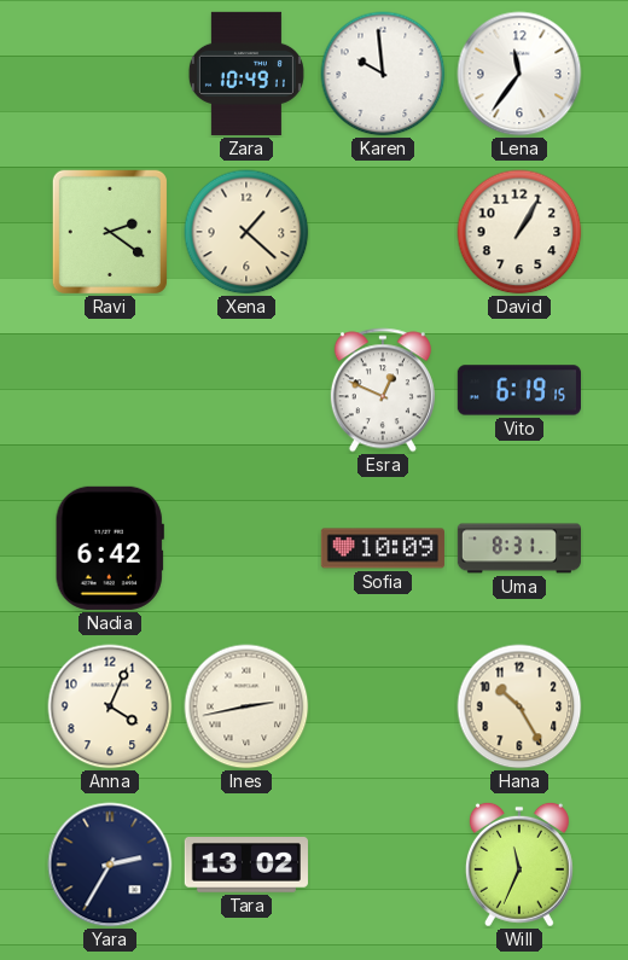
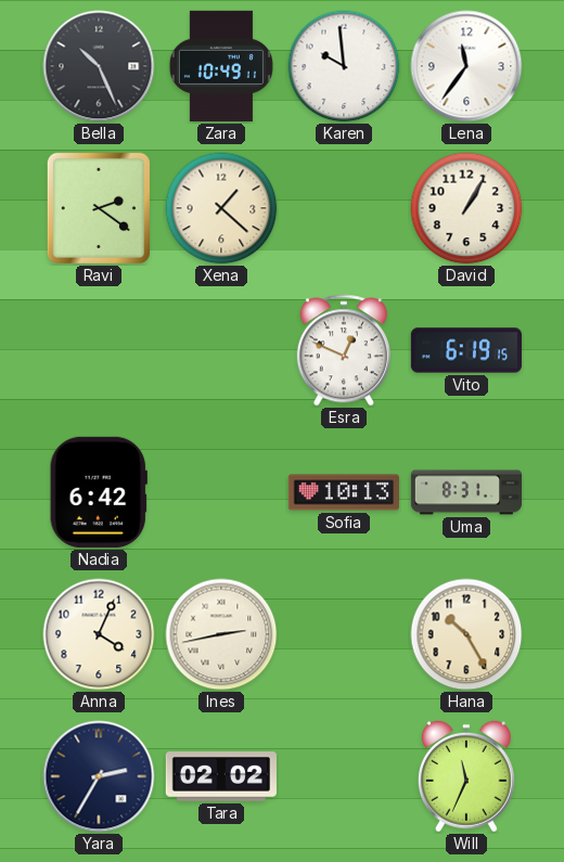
Bella: none -> 10:26
Sofia: 10:09 -> 10:13
Tara: 13:02 -> 02:02
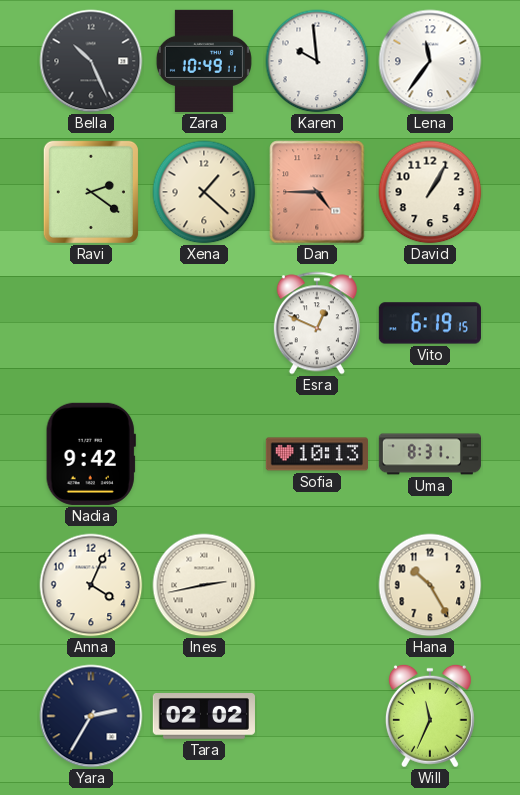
Dan: none -> 4:45
Nadia: 6:42 -> 9:42
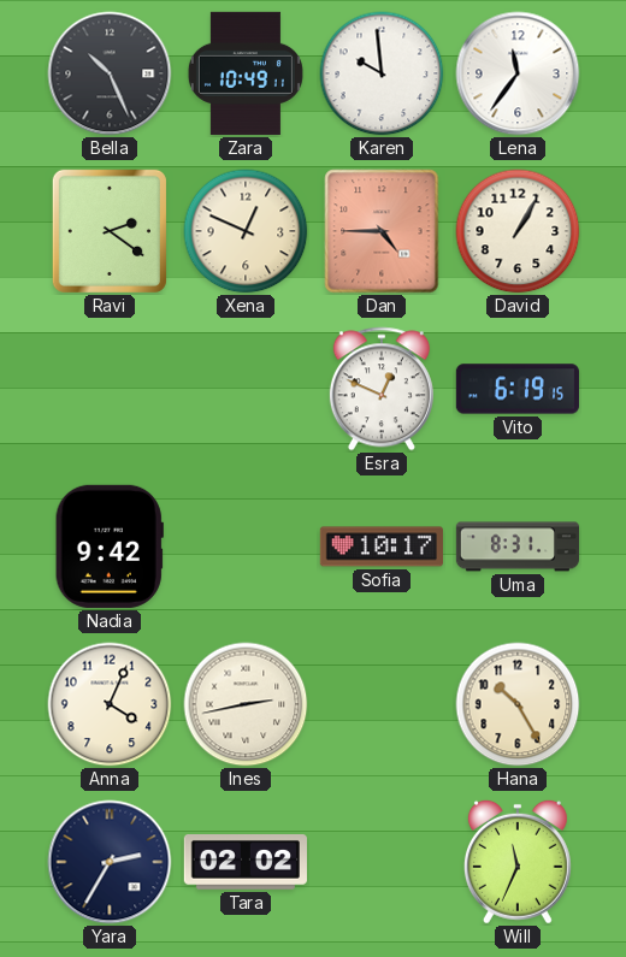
Xena: 1:22 -> 12:49
Sofia: 10:13 -> 10:17
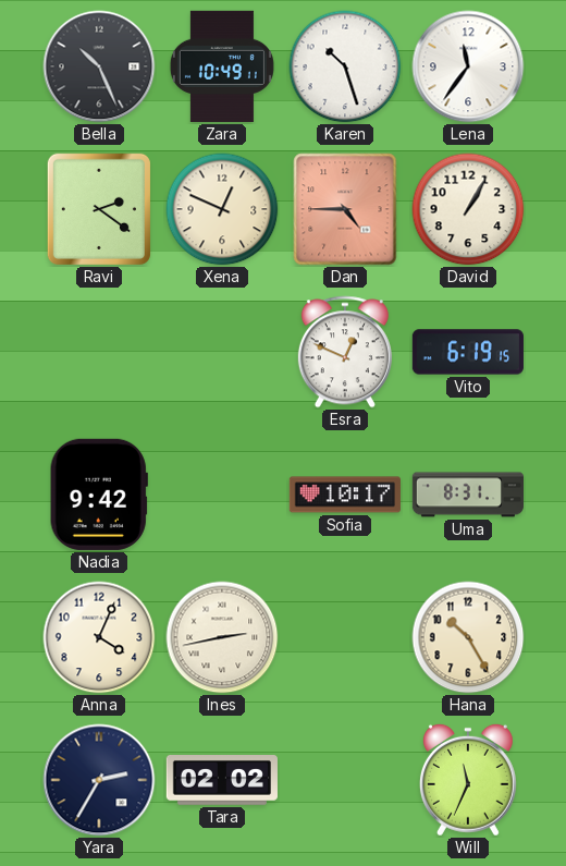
Karen: 9:59 -> 10:27
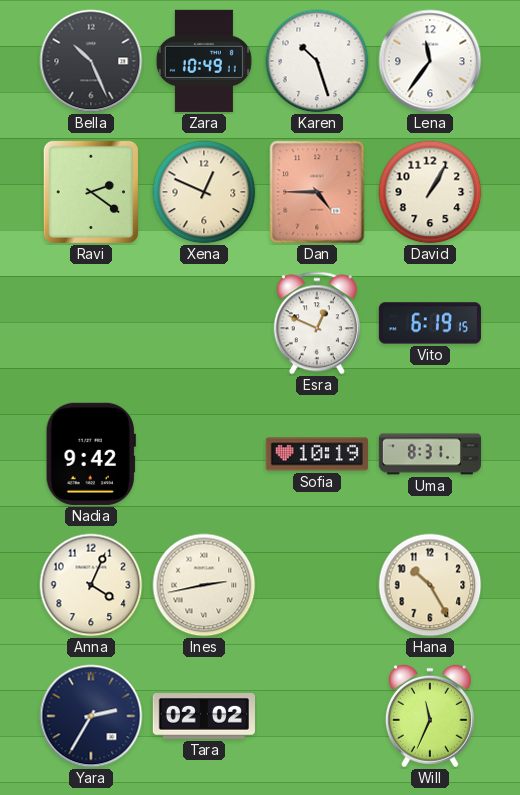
Sofia: 10:17 -> 10:19
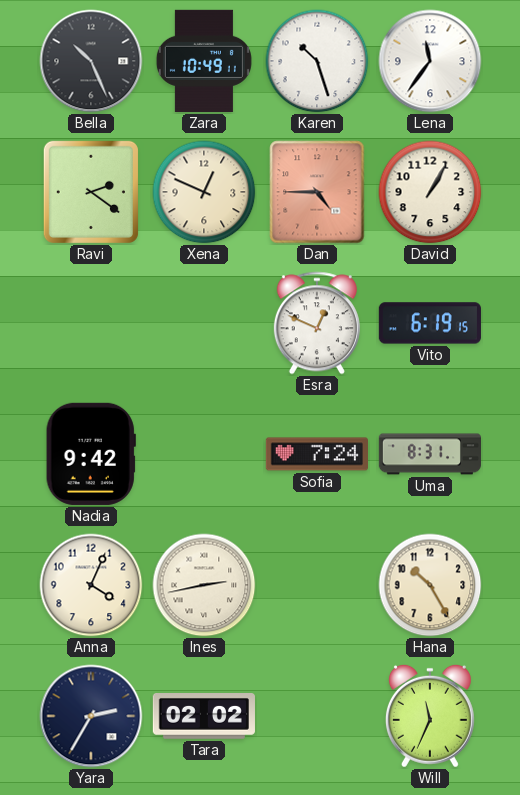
Sofia: 10:19 -> 7:24
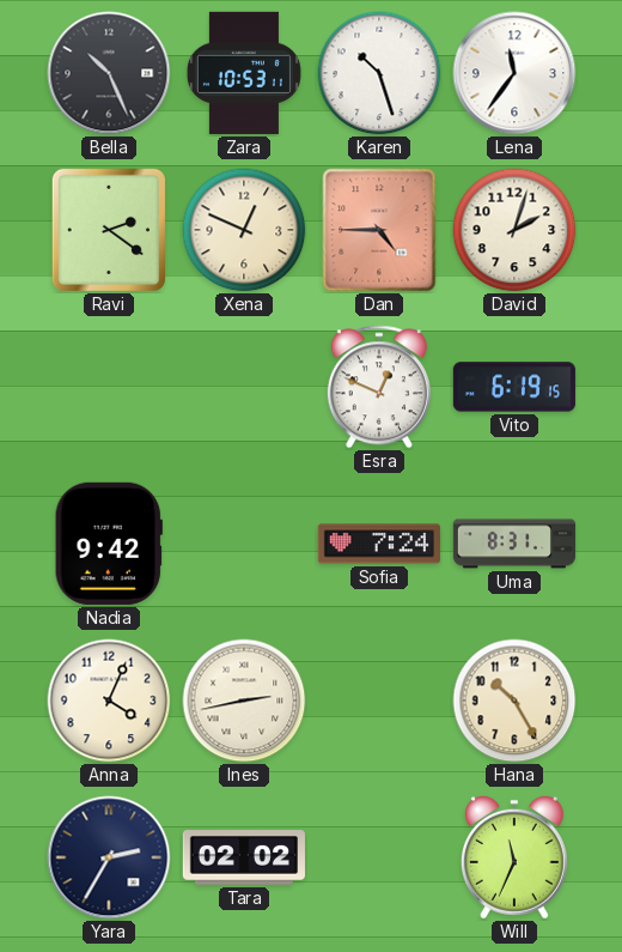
Zara: 10:49 -> 10:53
David: 1:05 -> 2:03
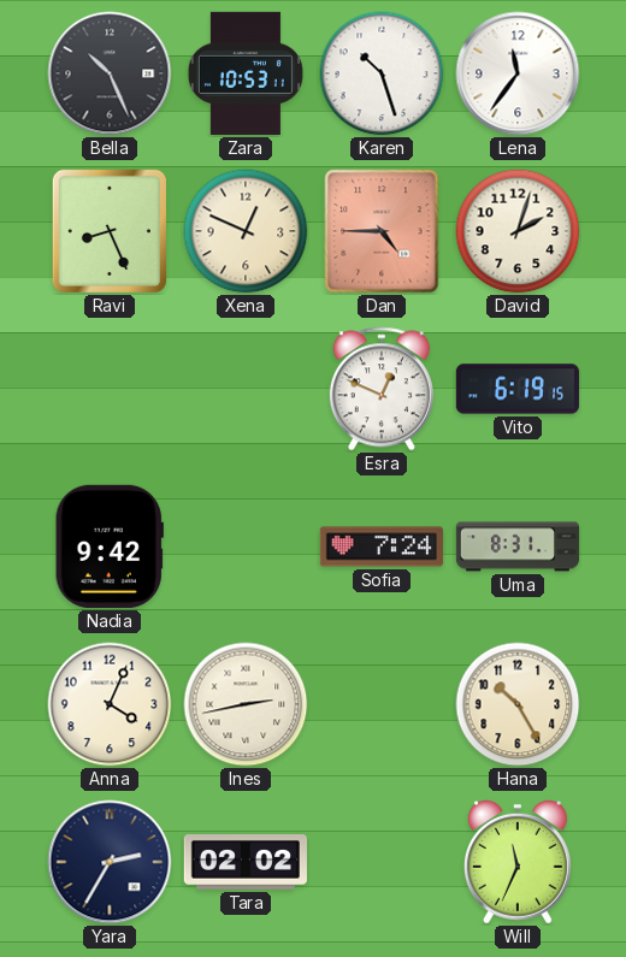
Ravi: 2:21 -> 8:26
